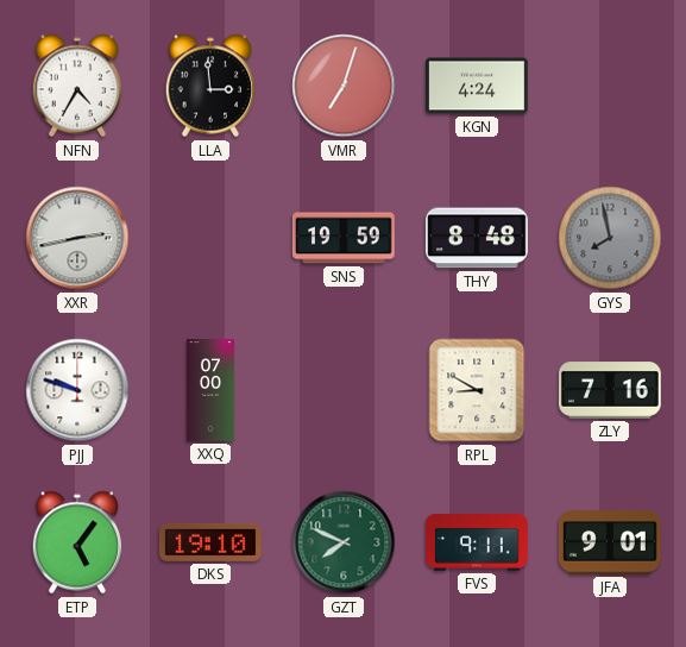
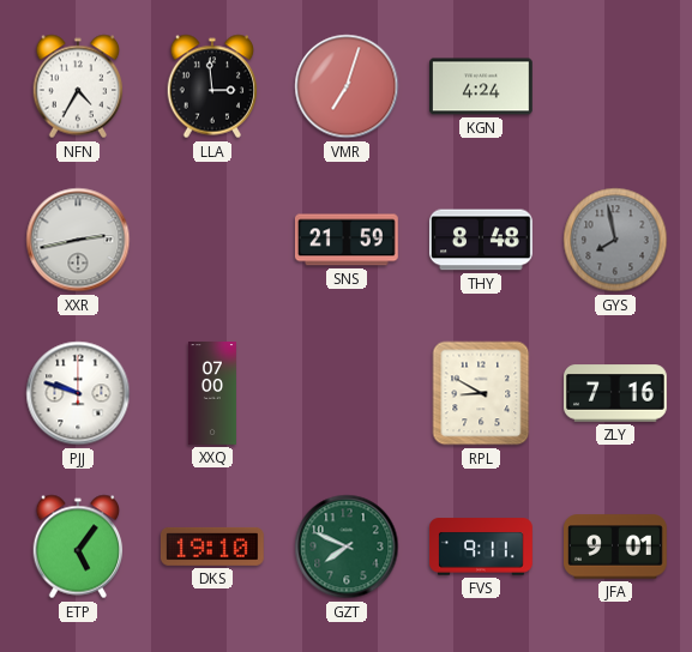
SNS: 19:59 -> 21:59
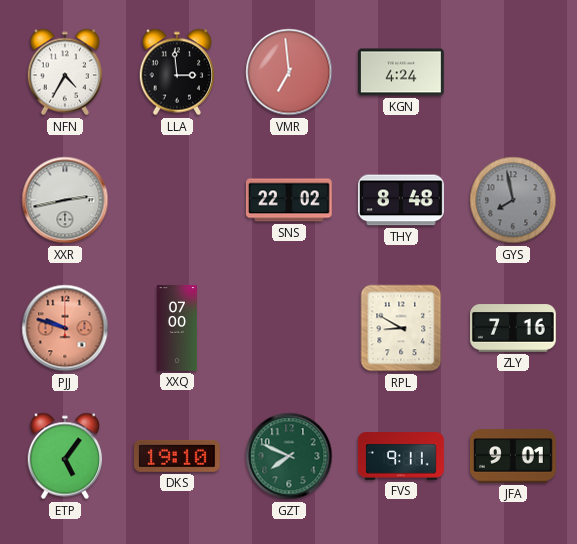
VMR: 7:03 -> 6:59
SNS: 21:59 -> 22:02
PJJ dial: white -> salmon
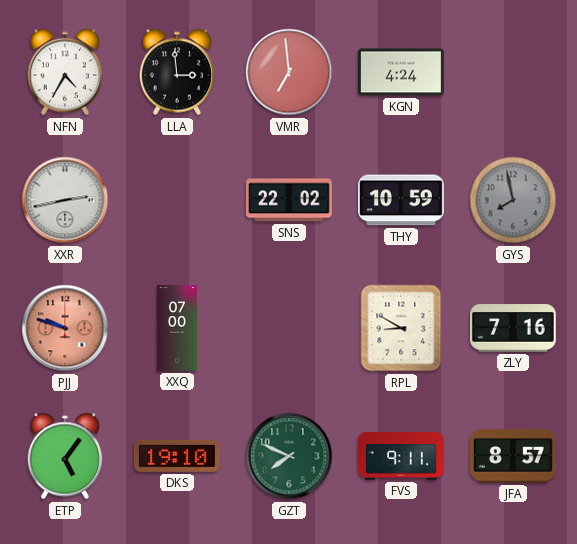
THY: 8:48 -> 10:59
JFA: 9:01 -> 8:57
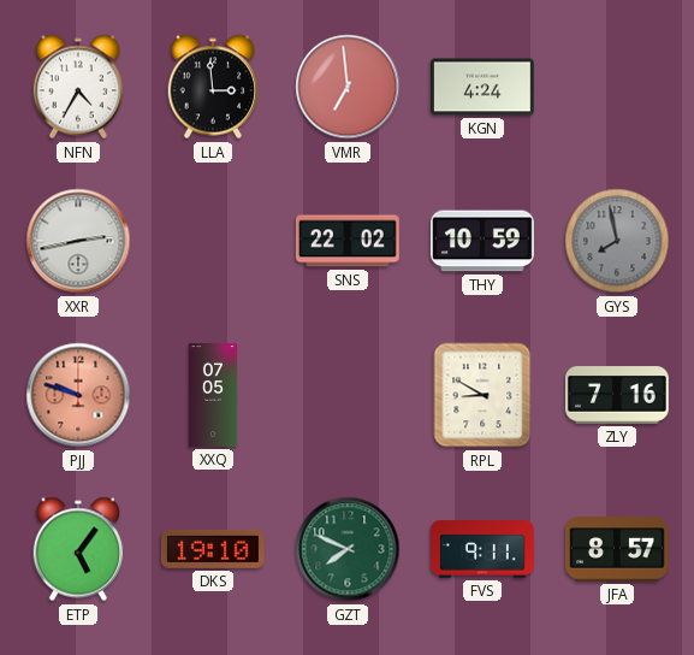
XXQ: 07:00 -> 07:05
